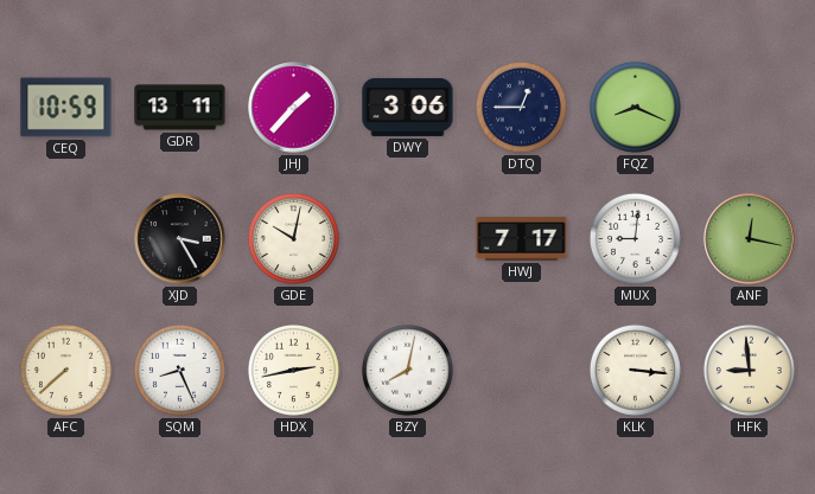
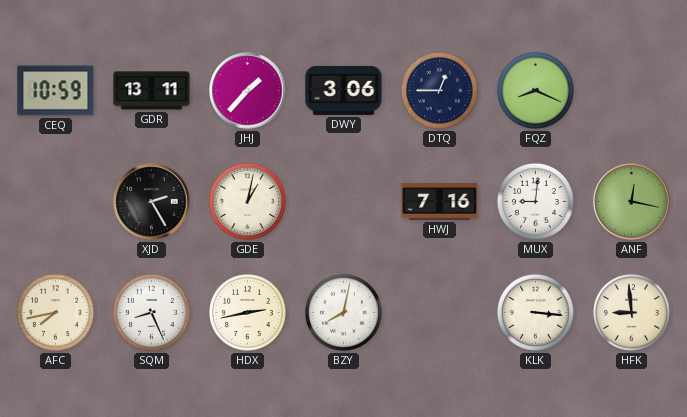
XJD: 3:25 -> 2:25
GDE: 10:02 -> 1:02
HWJ: 7:17 -> 7:16
AFC: 7:38 -> 7:43
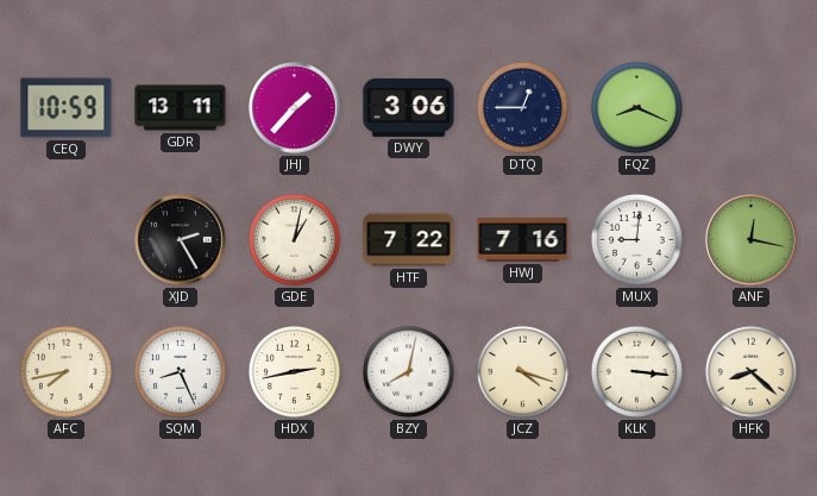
HTF: none -> 7:22
JCZ: none -> 4:18
HFK: 8:59 -> 8:22
